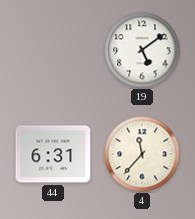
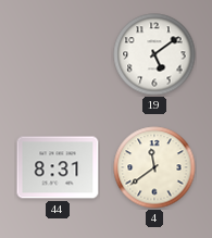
44: 6:31 -> 8:31
4: 11:37 -> 11:39
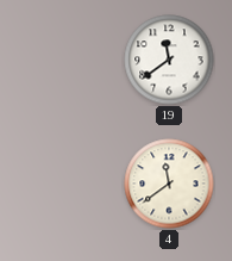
19: 5:09 -> 11:39
44: 8:31 -> none
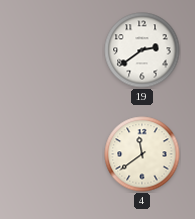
19: 11:39 -> 2:39
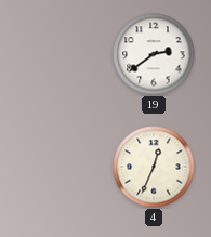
4: 11:39 -> 12:34
